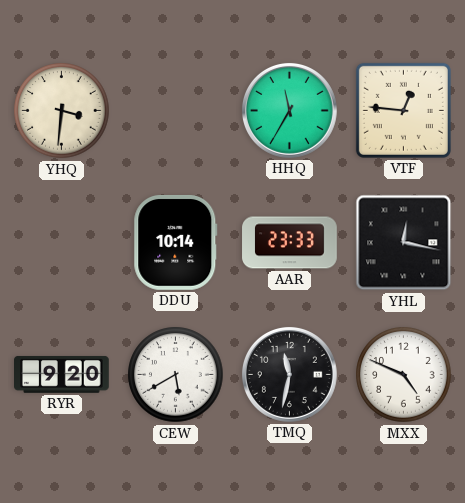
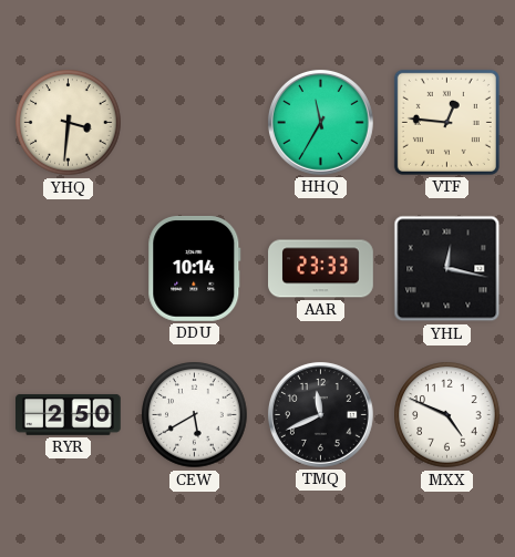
RYR: 9:20 -> 2:50
TMQ: 11:32 -> 11:41
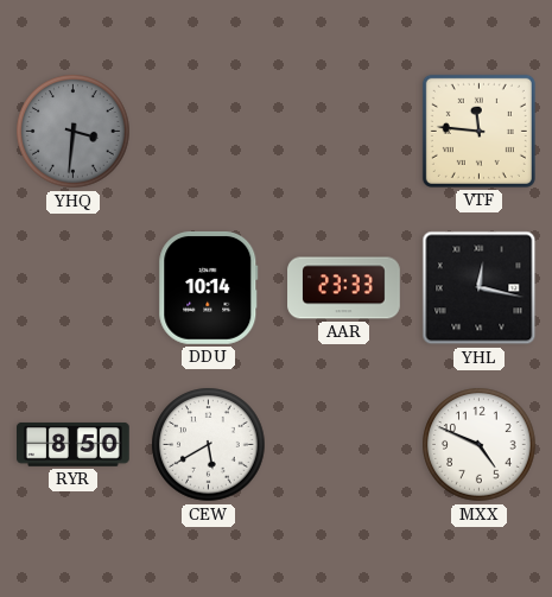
YHQ dial: cream -> grey
HHQ: 11:35 -> none
VTF: 12:46 -> 11:46
RYR: 2:50 -> 8:50
TMQ: 11:41 -> none
